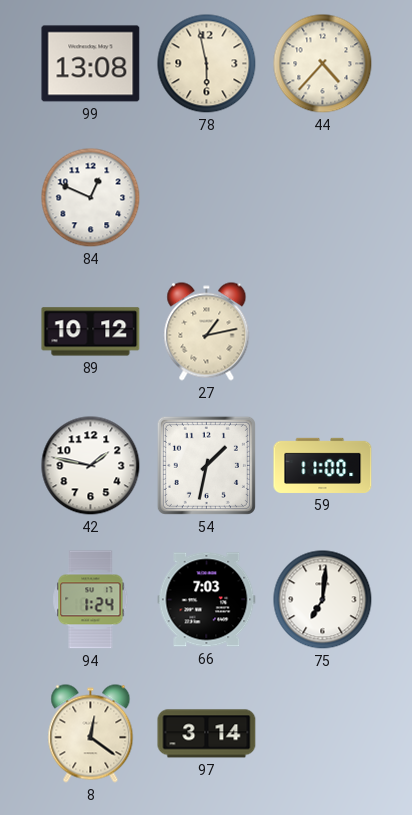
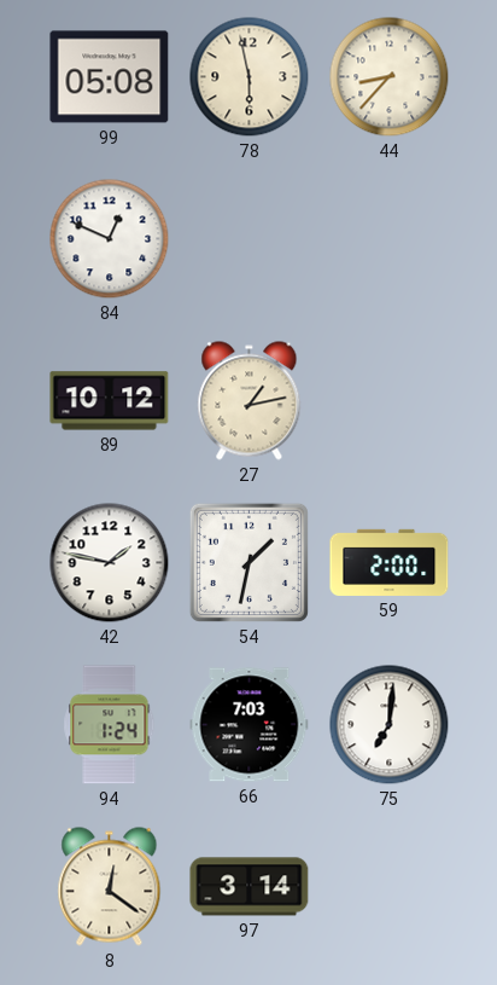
99: 13:08 -> 05:08
44: 4:37 -> 8:37
59: 11:00 -> 2:00
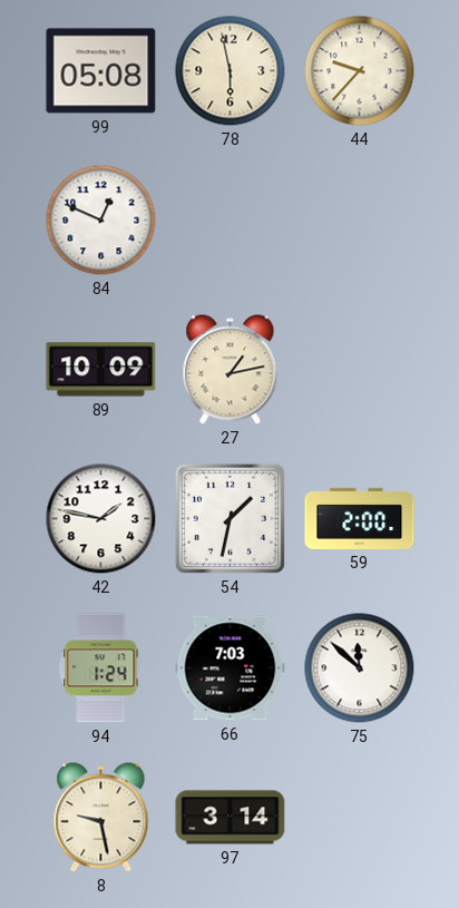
44: 8:37 -> 9:37
89: 10:12 -> 10:09
75: 7:01 -> 11:52
8: 12:21 -> 9:28
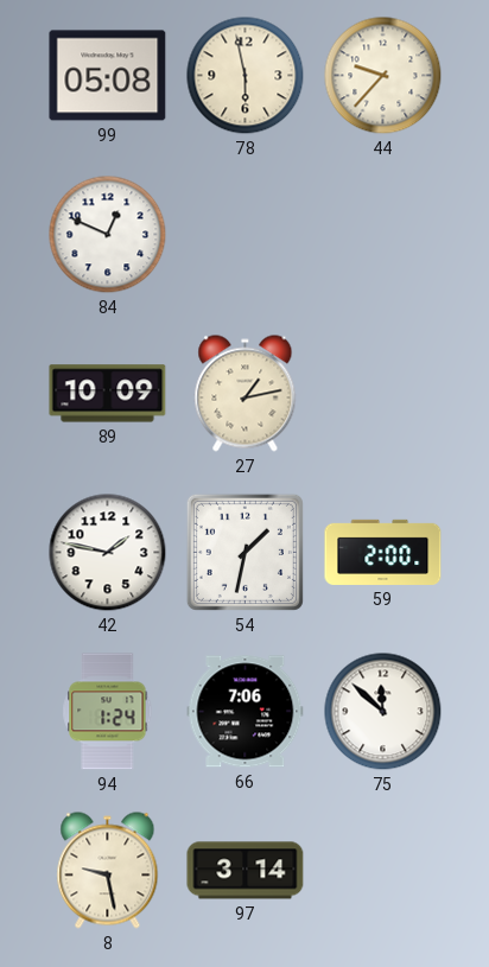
66: 7:03 -> 7:06
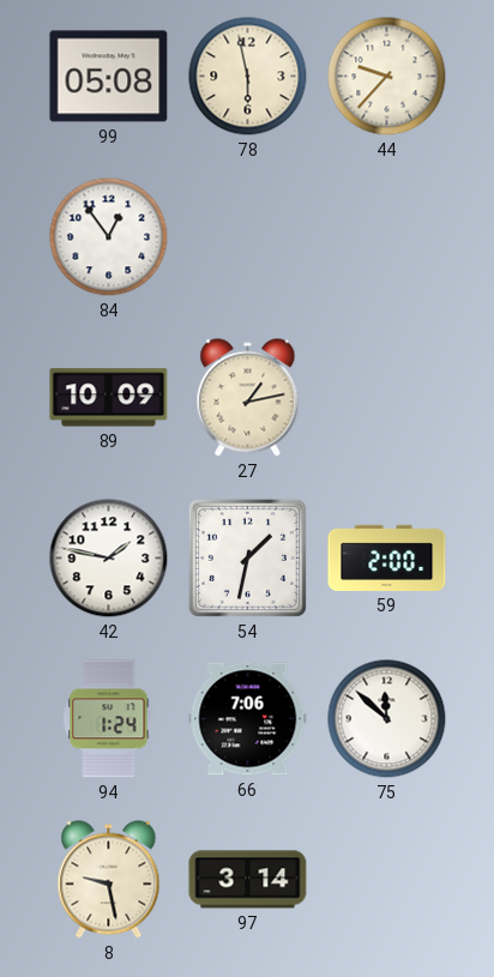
84: 12:49 -> 12:54
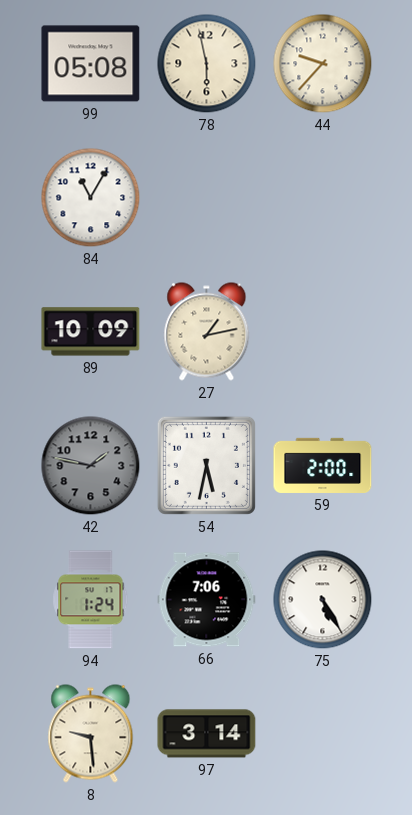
84: 12:54 -> 11:05
42 dial: white -> grey
54: 1:32 -> 5:32
75: 11:52 -> 5:25
8: 9:28 -> 9:29
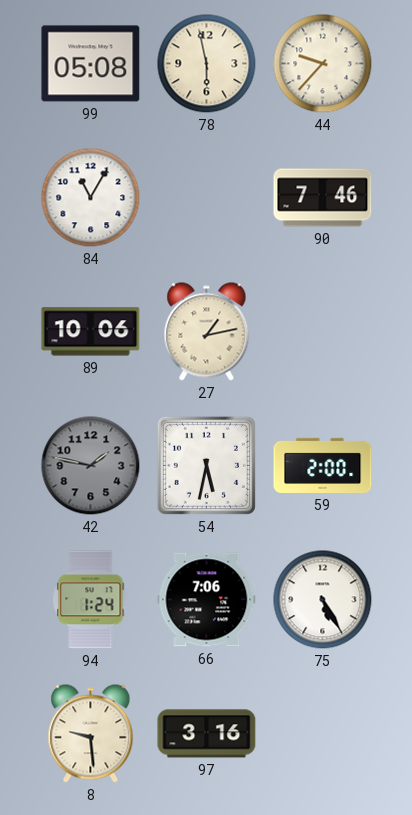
90: none -> 7:46
89: 10:09 -> 10:06
97: 3:14 -> 3:16
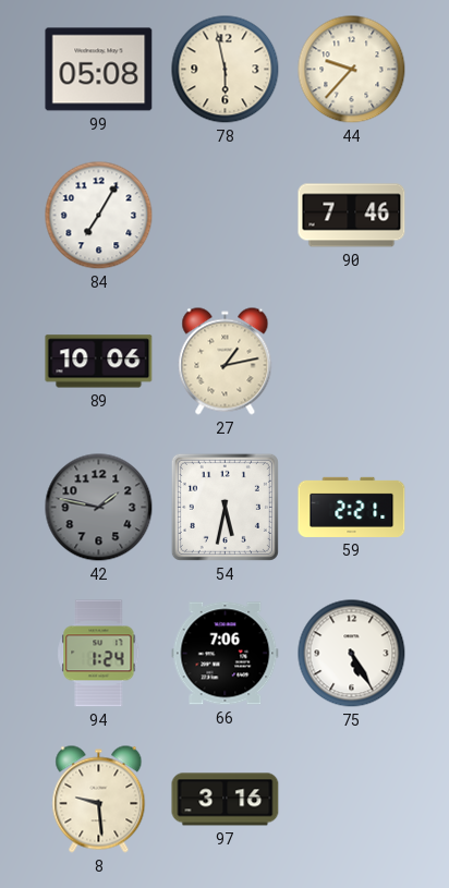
84: 11:05 -> 7:05
59: 2:00 -> 2:21
